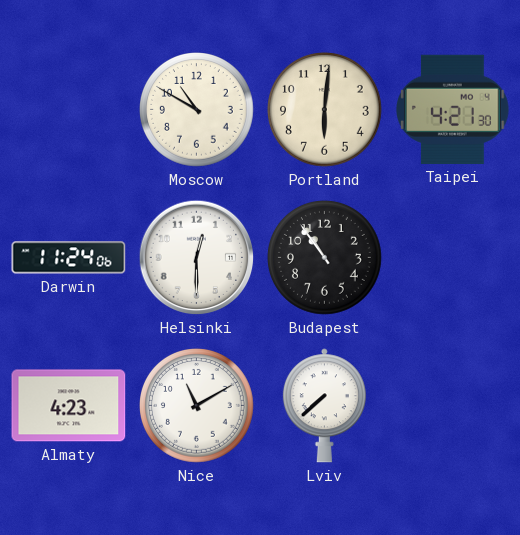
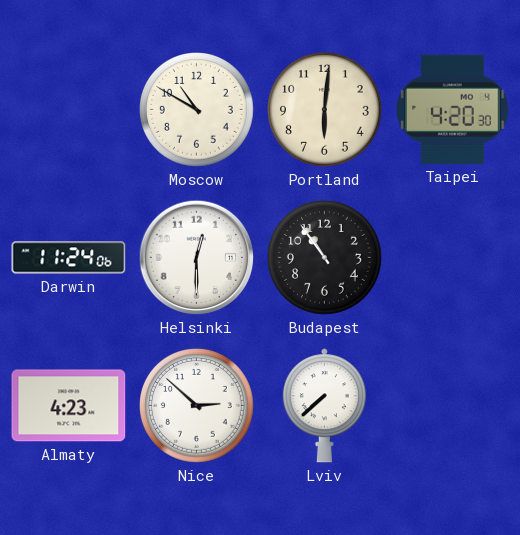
Taipei: 4:21 -> 4:20
Nice: 11:10 -> 2:52
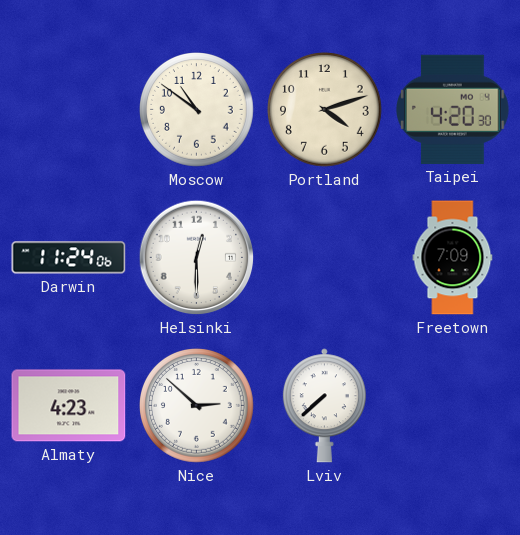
Moscow: 10:50 -> 10:51
Portland: 6:01 -> 4:12
Budapest: 10:54 -> none
Freetown: none -> 7:09
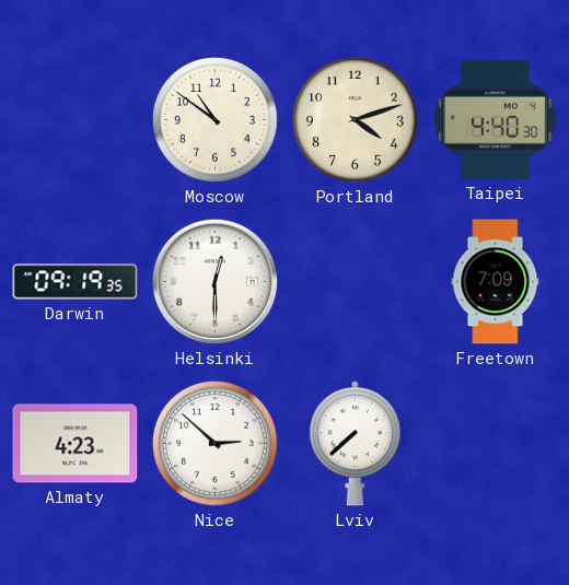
Taipei: 4:20 -> 4:40
Darwin: 11:24 -> 09:19
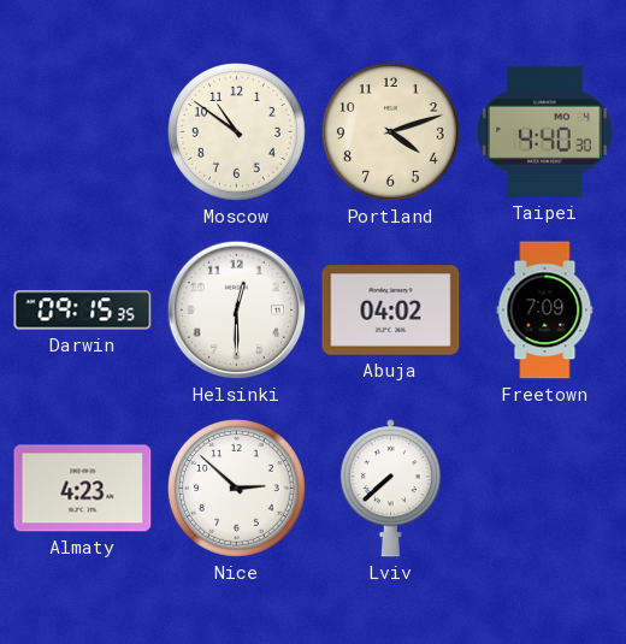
Darwin: 09:19 -> 09:15
Abuja: none -> 04:02
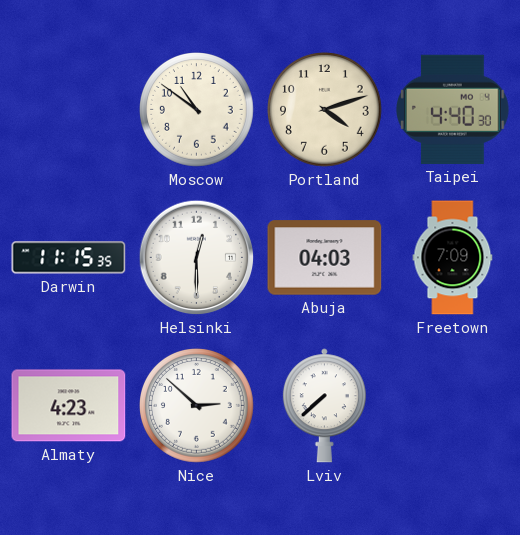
Darwin: 09:15 -> 11:15
Abuja: 04:02 -> 04:03
